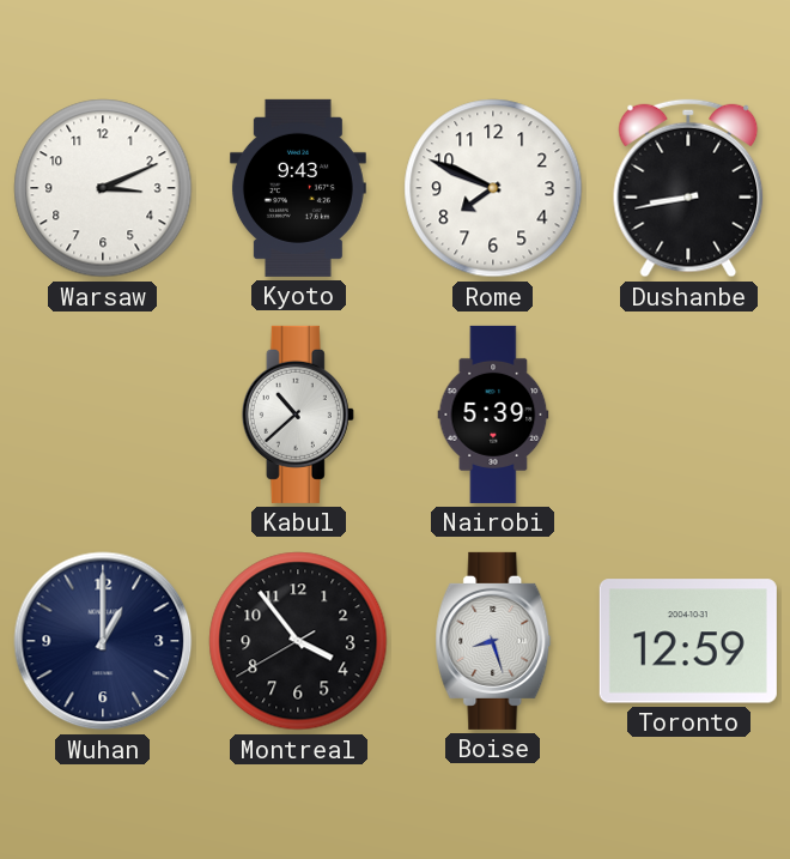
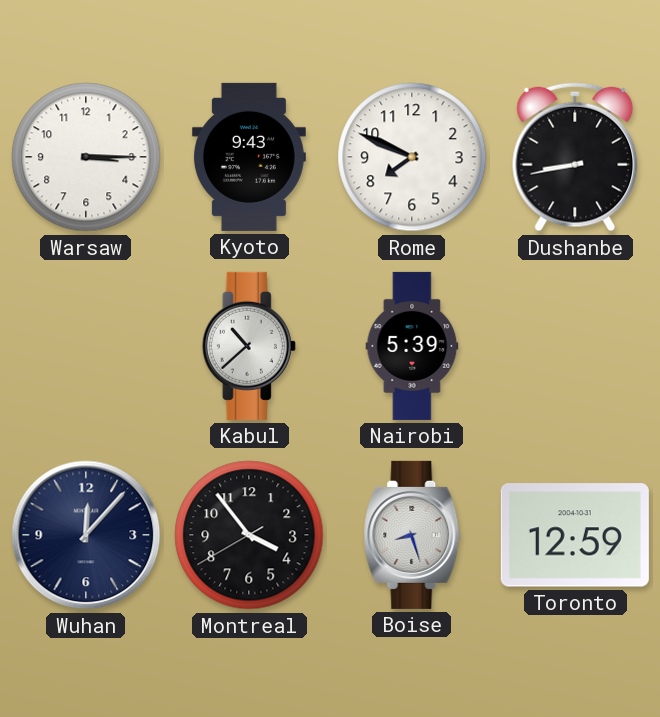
Warsaw: 3:11 -> 3:15
Wuhan: 1:00 -> 12:07
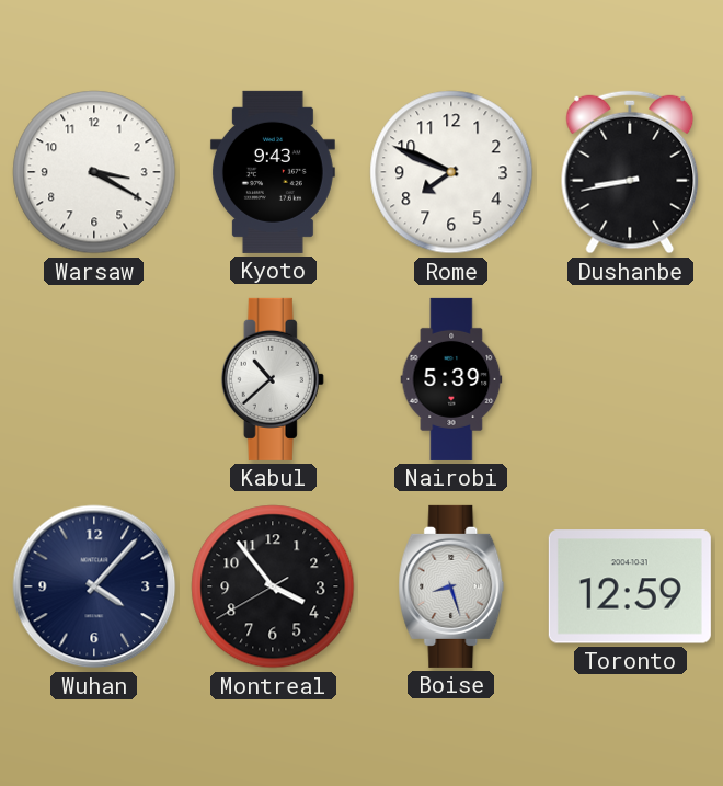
Warsaw: 3:15 -> 3:20
Wuhan: 12:07 -> 4:07
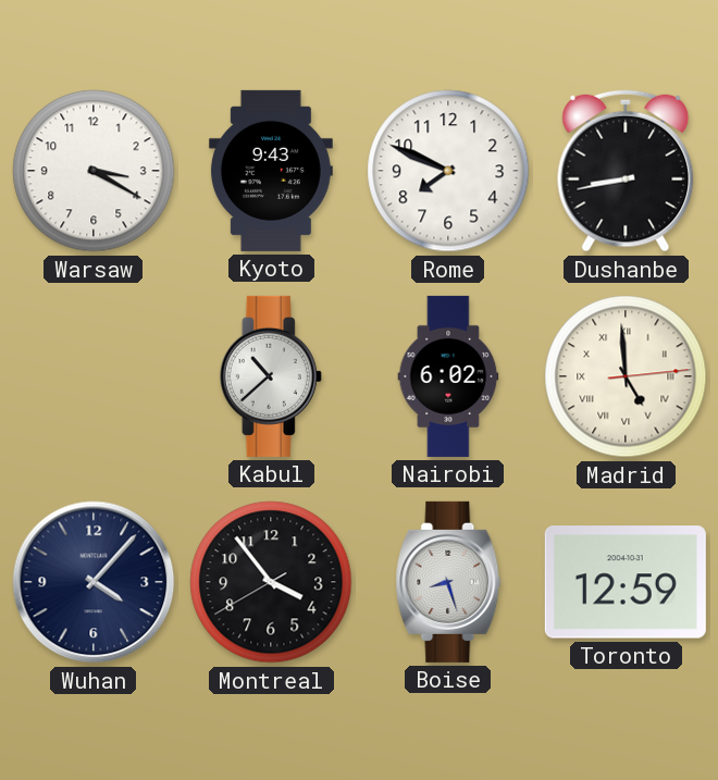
Nairobi: 5:39 -> 6:02
Madrid: none -> 4:59
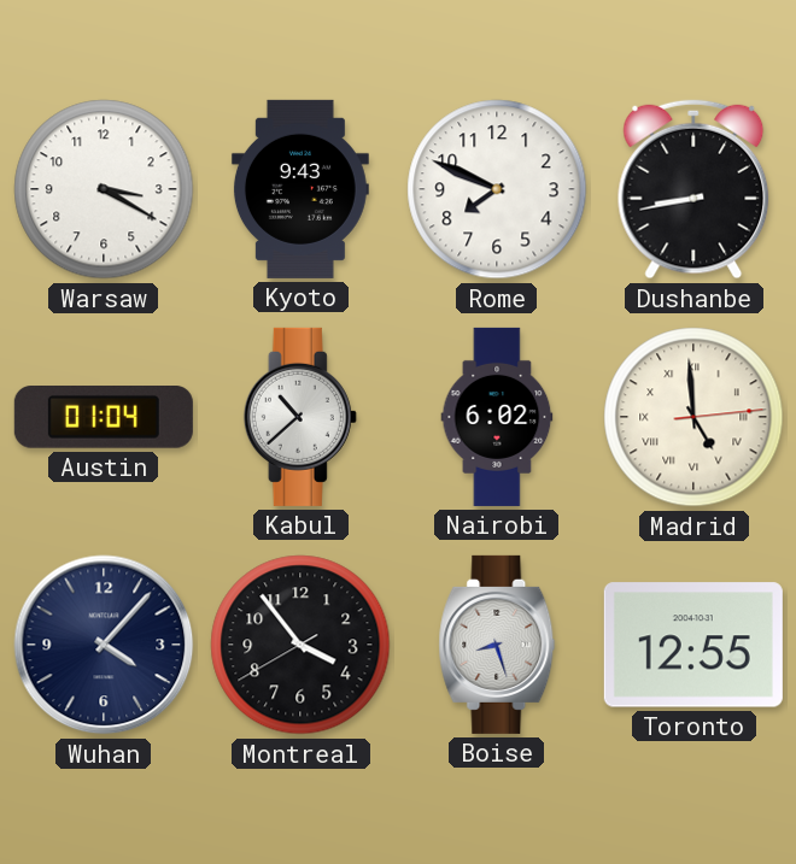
Austin: none -> 01:04
Toronto: 12:59 -> 12:55
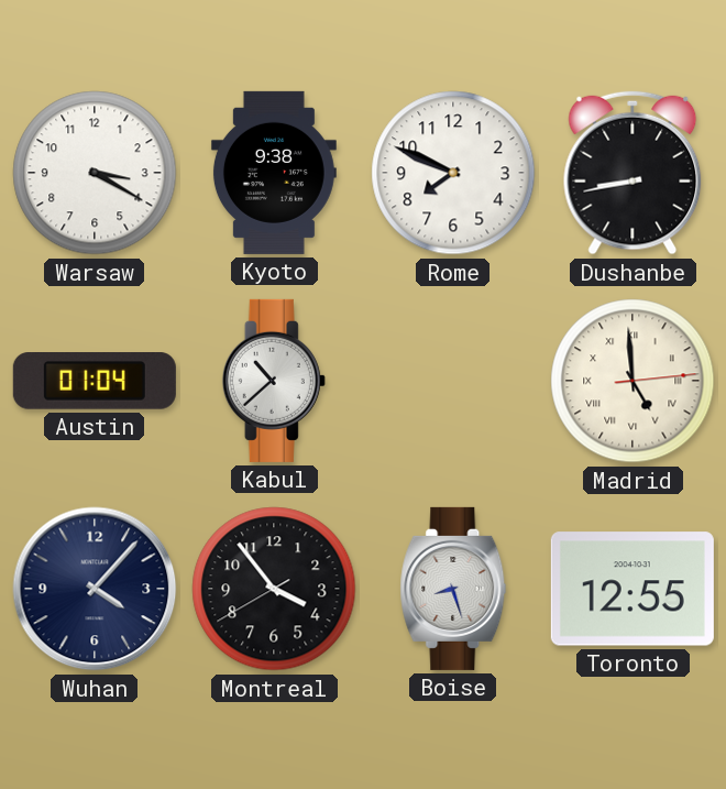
Kyoto: 9:43 -> 9:38
Nairobi: 6:02 -> none
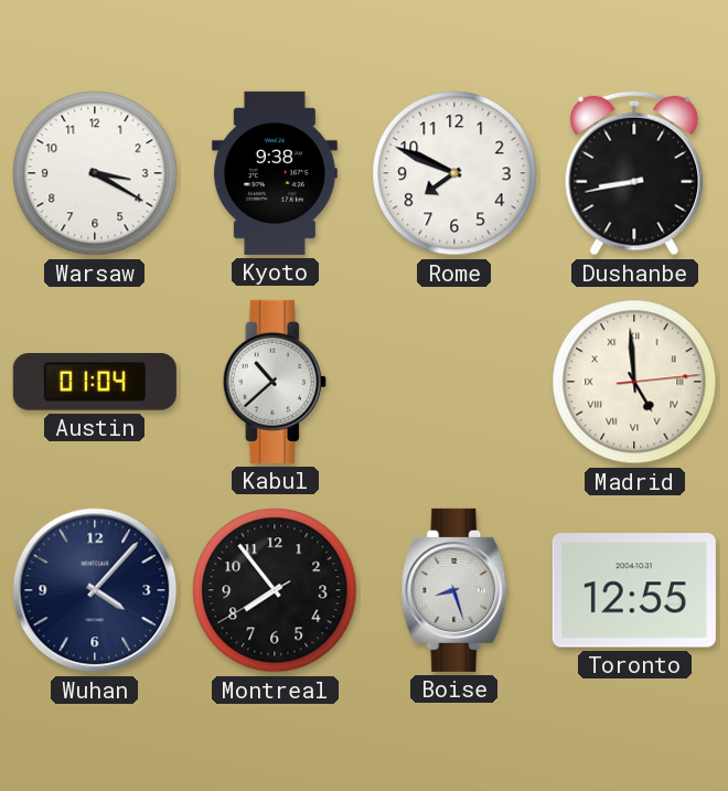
Montreal: 3:53 -> 7:53
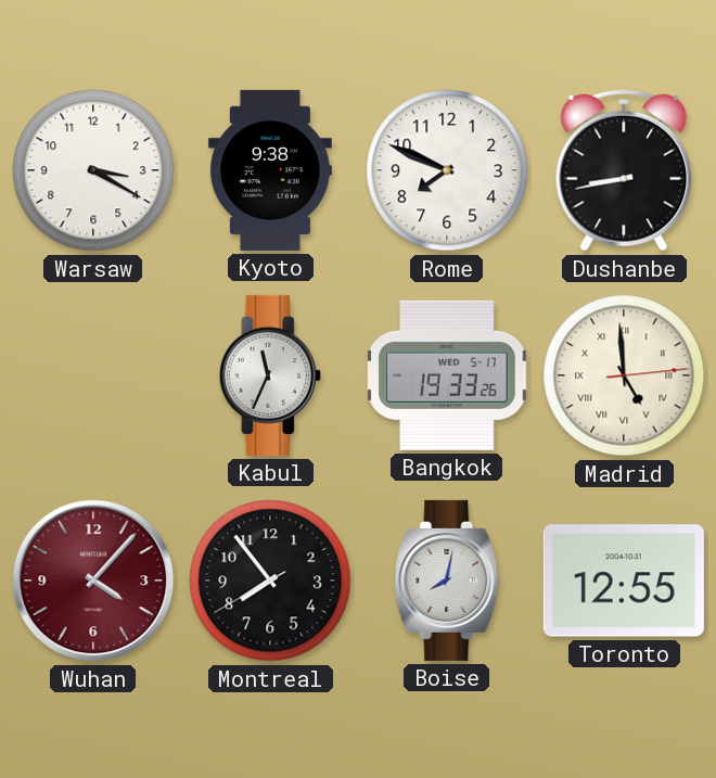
Austin: 01:04 -> none
Kabul: 10:38 -> 11:34
Bangkok: none -> 19:33
Wuhan dial: navy -> burgundy
Boise: 8:27 -> 8:02
